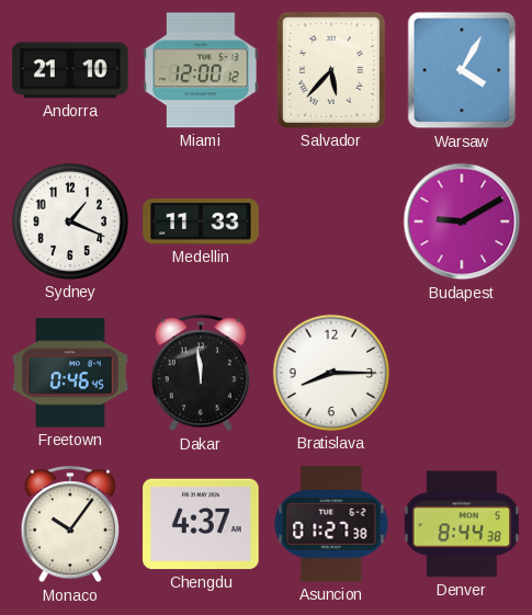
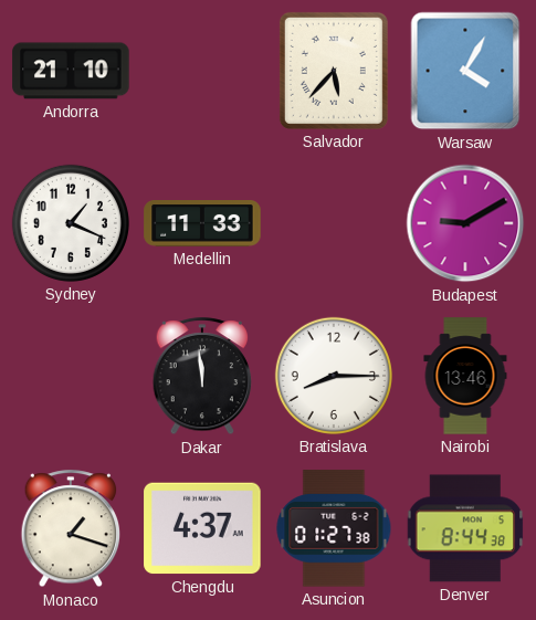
Miami: 12:00 -> none
Freetown: 0:46 -> none
Nairobi: none -> 13:46
Monaco: 10:06 -> 1:18
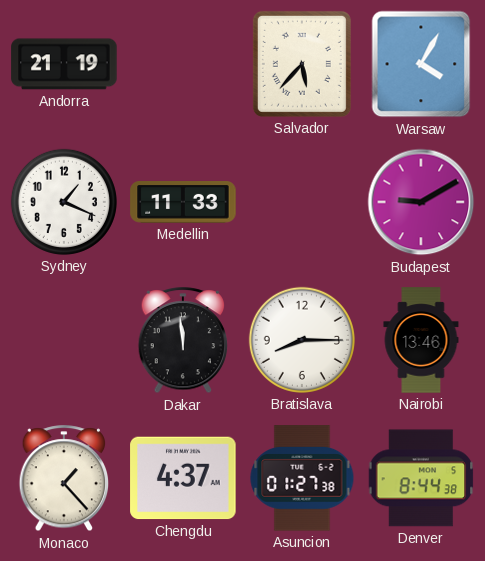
Andorra: 21:10 -> 21:19
Monaco: 1:18 -> 1:23
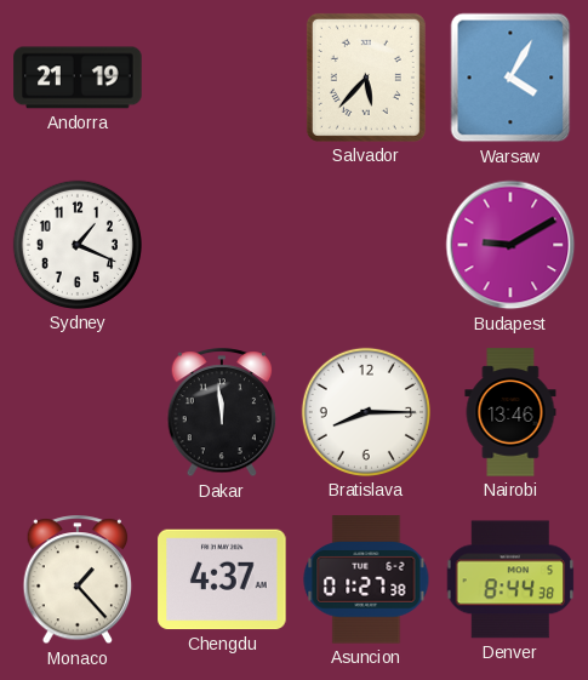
Medellin: 11:33 -> none
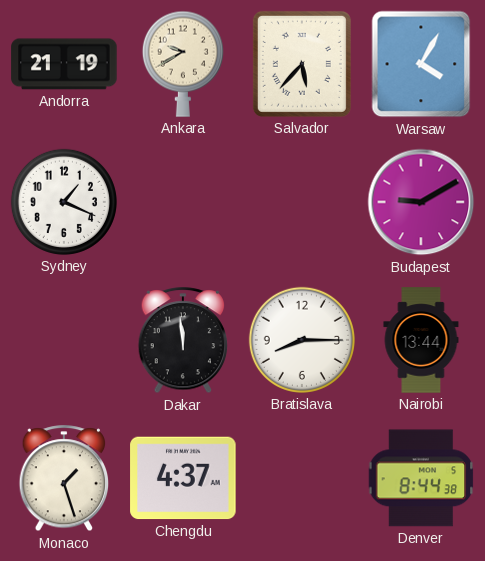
Ankara: none -> 9:40
Nairobi: 13:46 -> 13:44
Monaco: 1:23 -> 1:27
Asuncion: 01:27 -> none
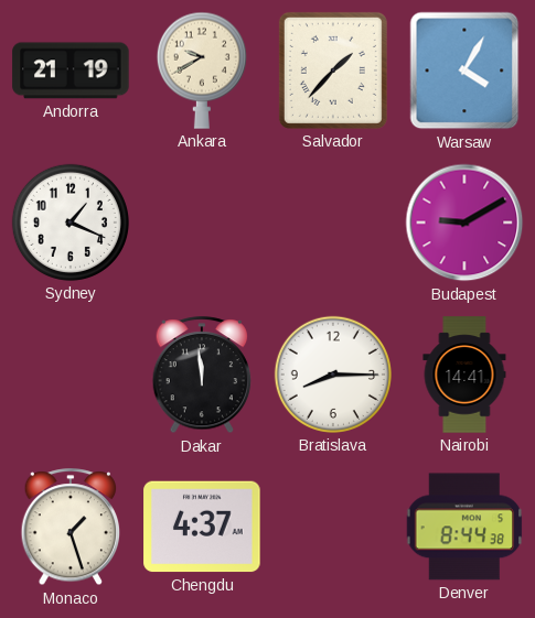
Salvador: 5:37 -> 1:37
Nairobi: 13:44 -> 14:41
